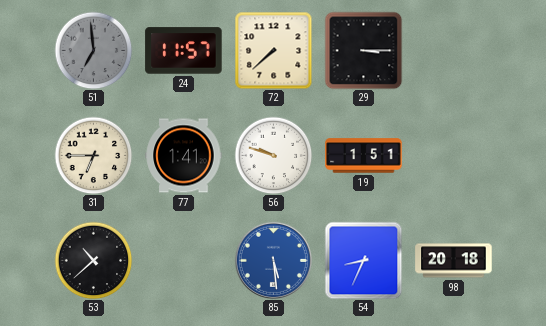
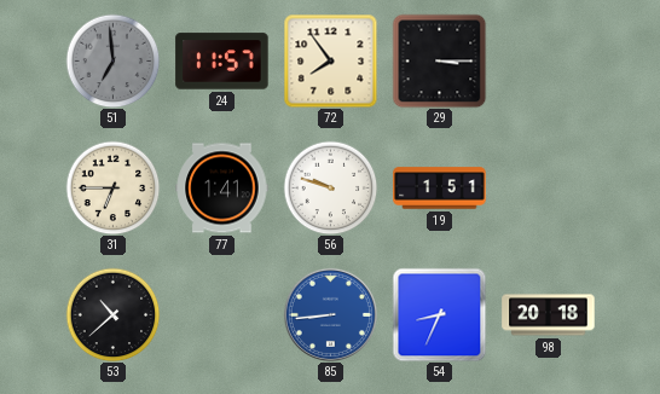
72: 7:38 -> 7:54
85: 5:29 -> 8:44
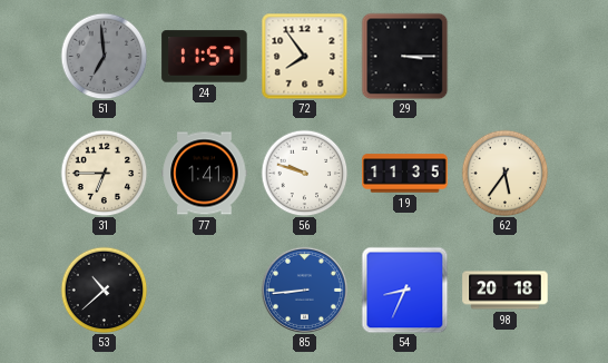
19: 1:51 -> 11:35
62: none -> 5:36
